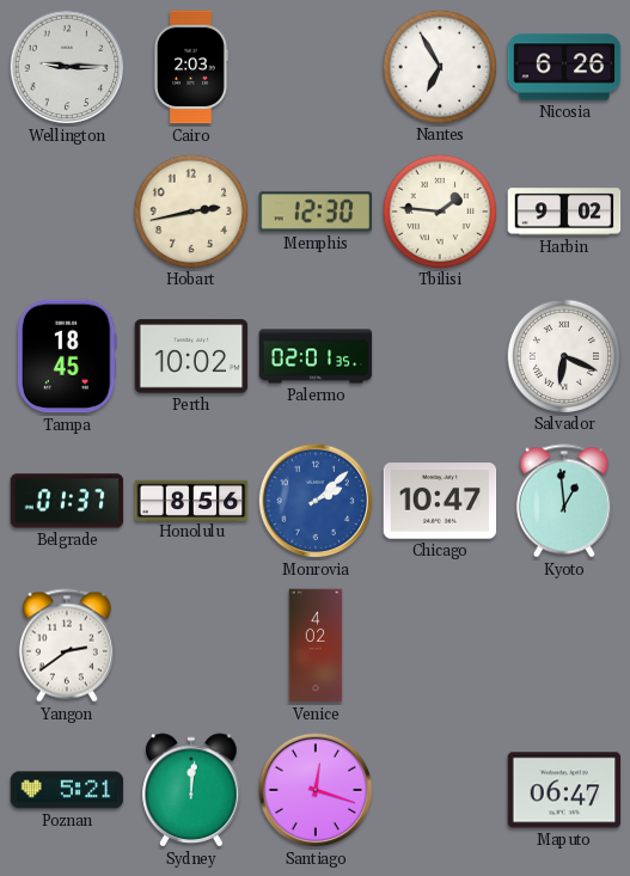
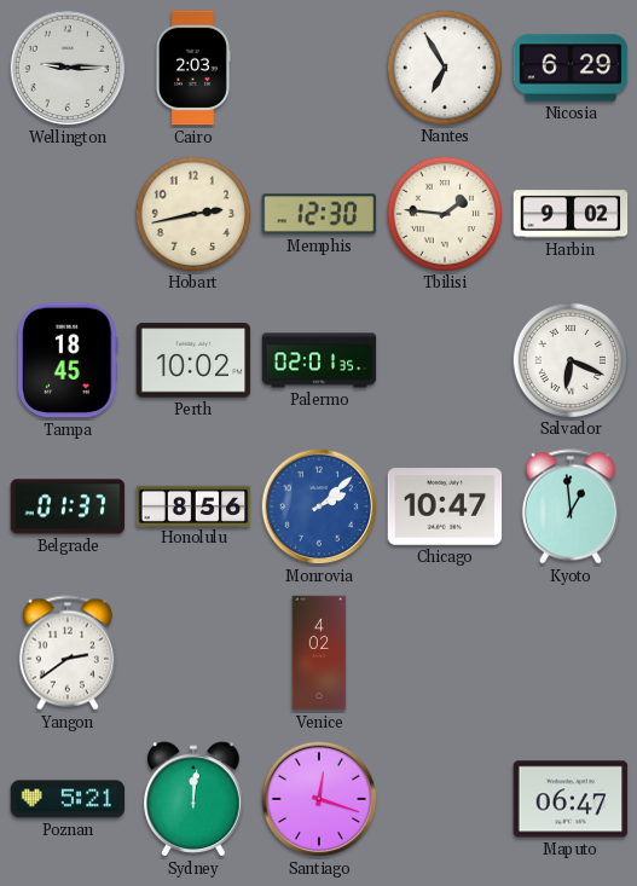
Nicosia: 6:26 -> 6:29
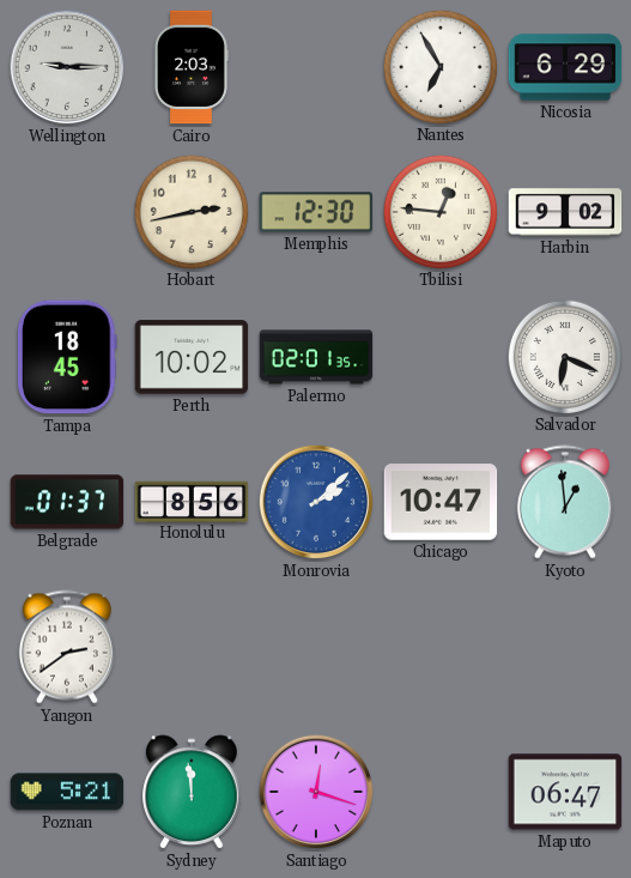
Tbilisi: 1:46 -> 12:46
Venice: 4:02 -> none
Sydney: 12:01 -> 11:59
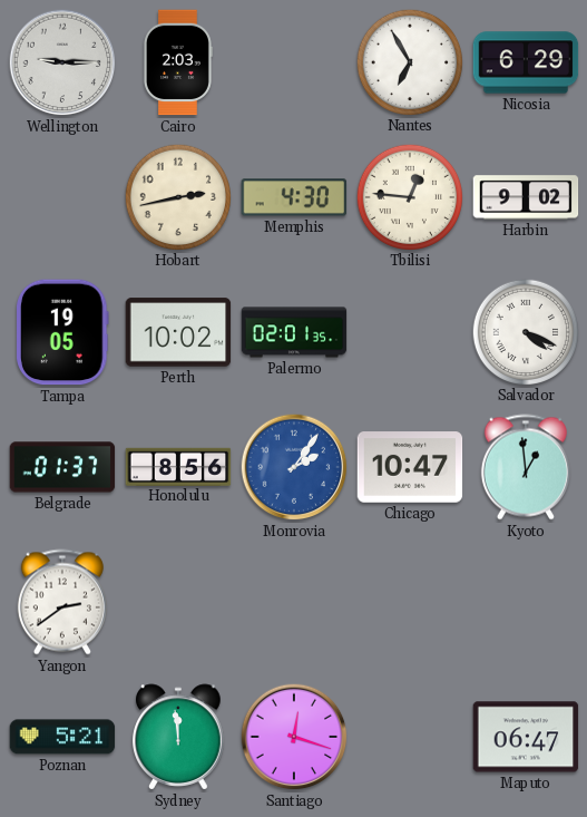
Memphis: 12:30 -> 4:30
Tampa: 18:45 -> 19:05
Salvador: 6:19 -> 4:19
Monrovia: 2:08 -> 2:06
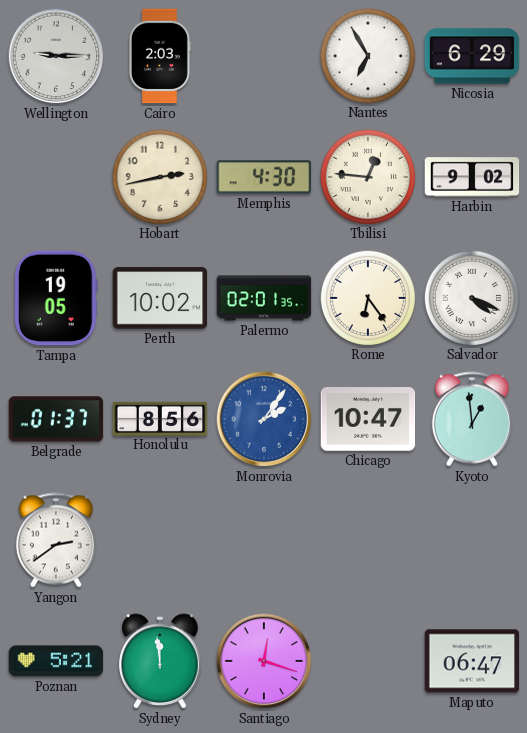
Rome: none -> 6:24
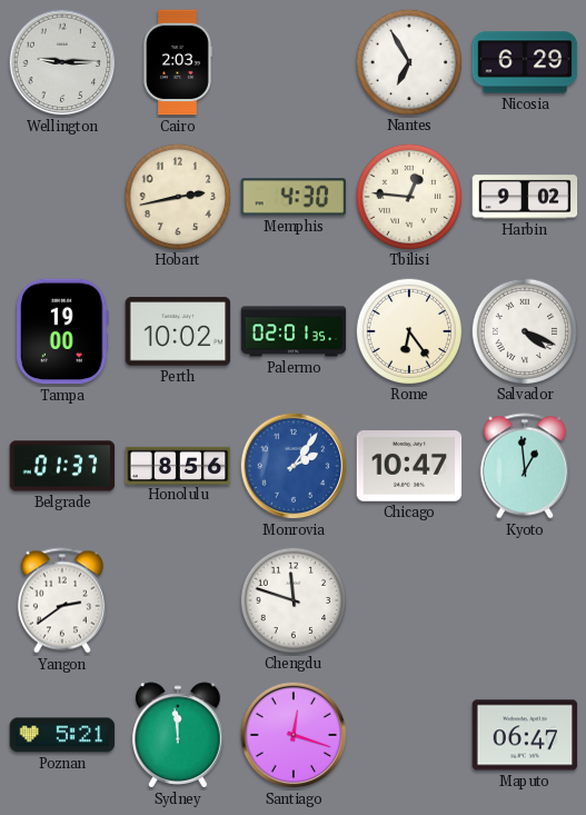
Tampa: 19:05 -> 19:00
Chengdu: none -> 11:48
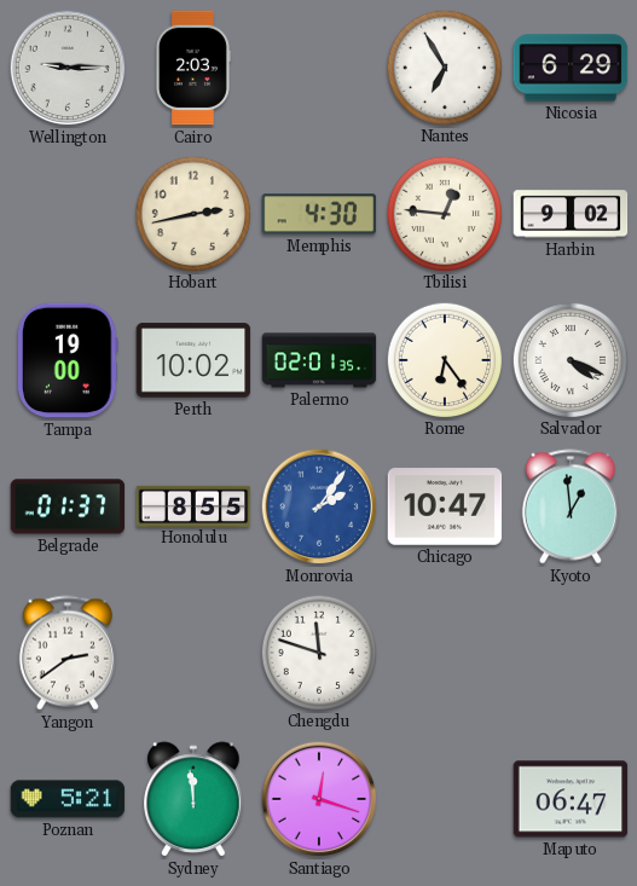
Honolulu: 8:56 -> 8:55
